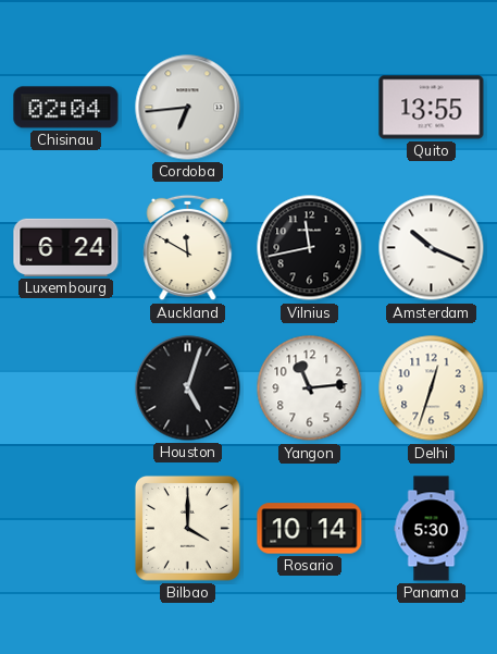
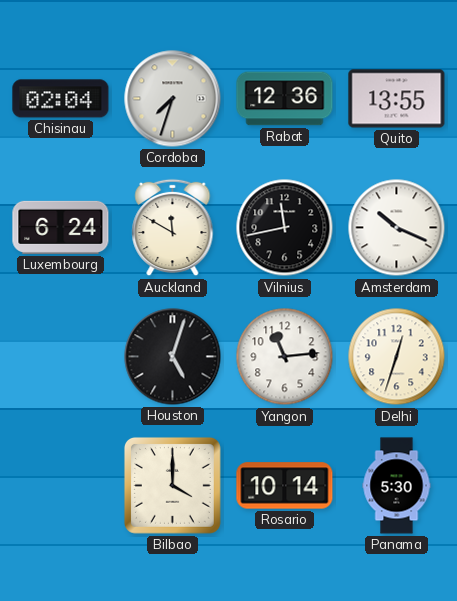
Cordoba: 6:44 -> 7:33
Rabat: none -> 12:36
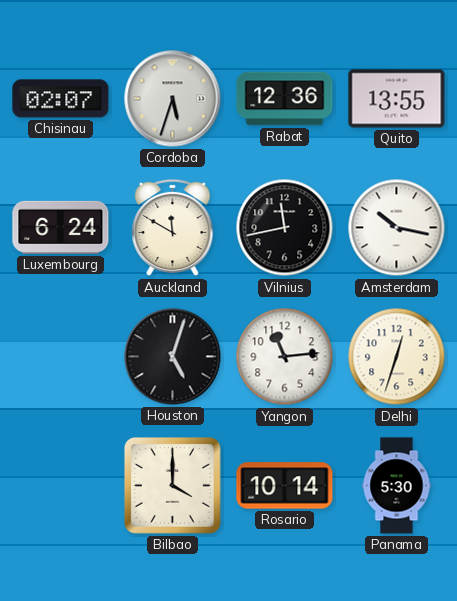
Chisinau: 02:04 -> 02:07
Cordoba: 7:33 -> 5:33
Amsterdam: 10:19 -> 10:17
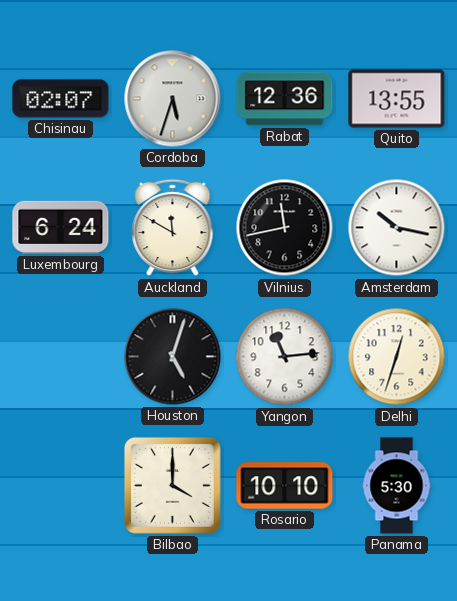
Rosario: 10:14 -> 10:10
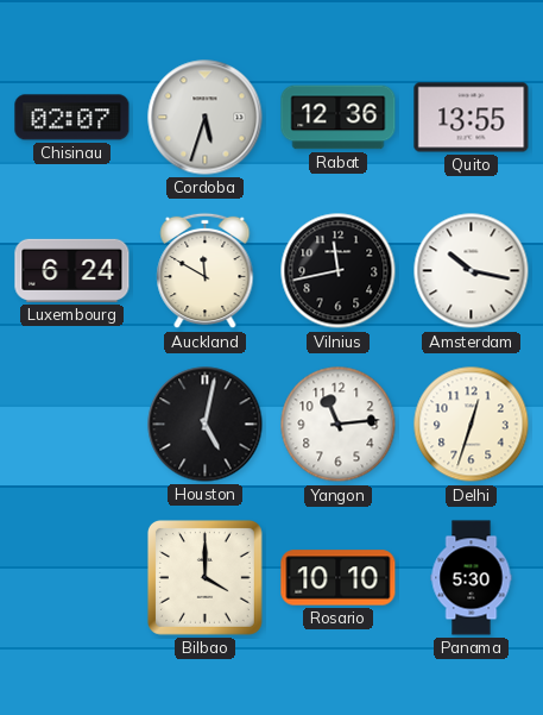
Houston: 5:03 -> 5:02
